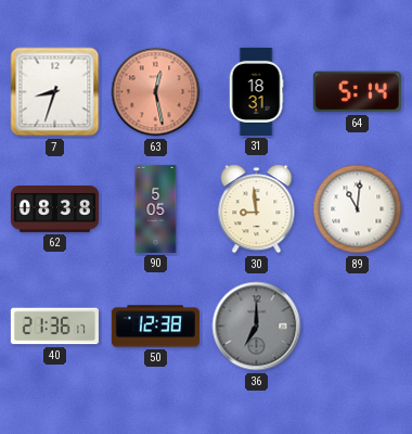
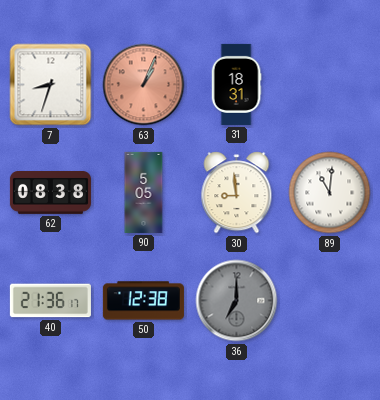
63: 12:28 -> 1:04
64: 5:14 -> none
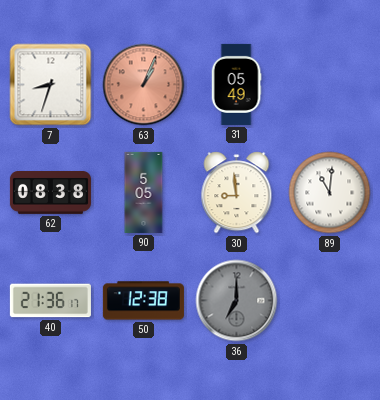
31: 18:31 -> 05:49
